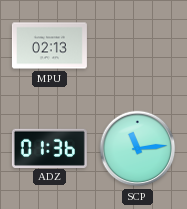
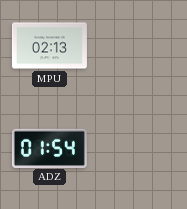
ADZ: 01:36 -> 01:54
SCP: 11:14 -> none
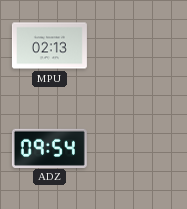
ADZ: 01:54 -> 09:54
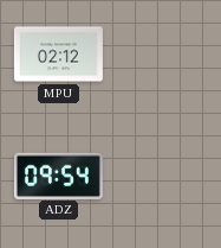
MPU: 02:13 -> 02:12
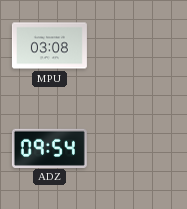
MPU: 02:12 -> 03:08
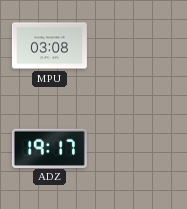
ADZ: 09:54 -> 19:17
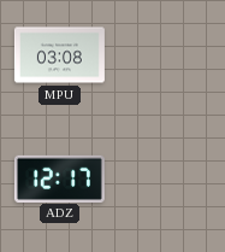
ADZ: 19:17 -> 12:17
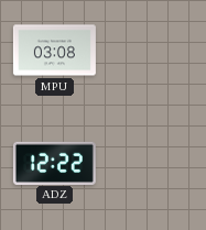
ADZ: 12:17 -> 12:22
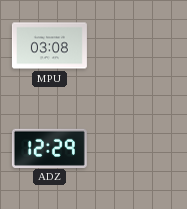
ADZ: 12:22 -> 12:29
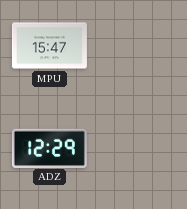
MPU: 03:08 -> 15:47
